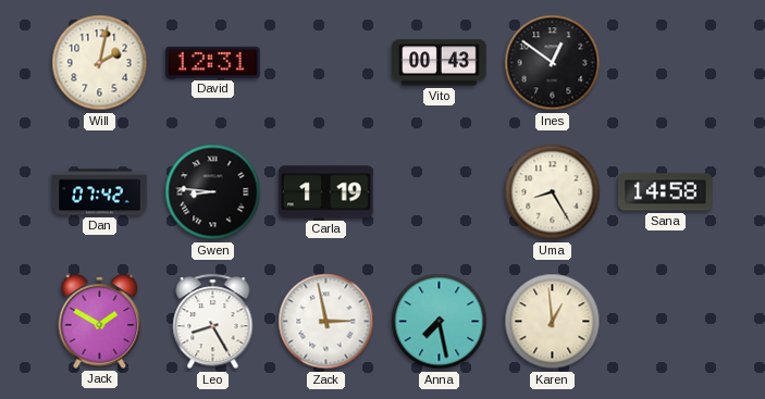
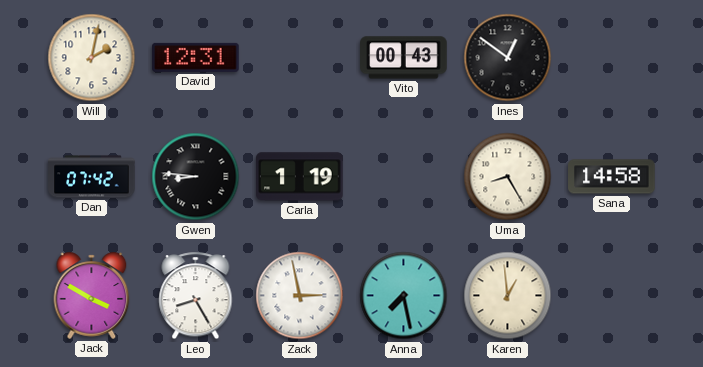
Jack: 1:50 -> 3:50
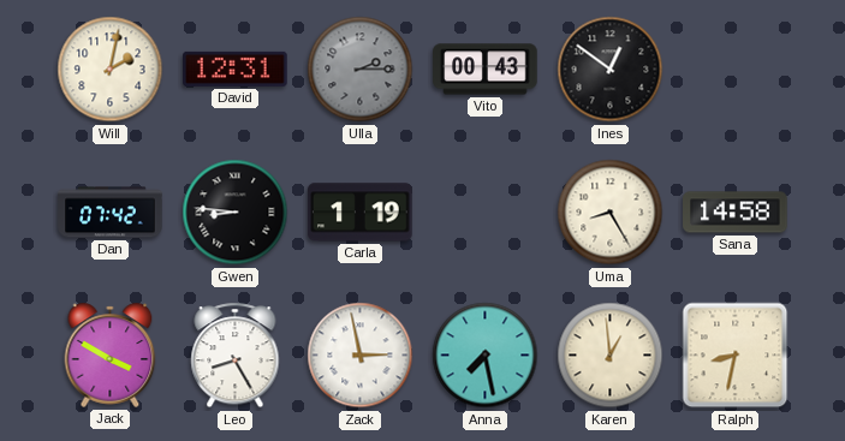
Ulla: none -> 2:15
Ralph: none -> 8:32
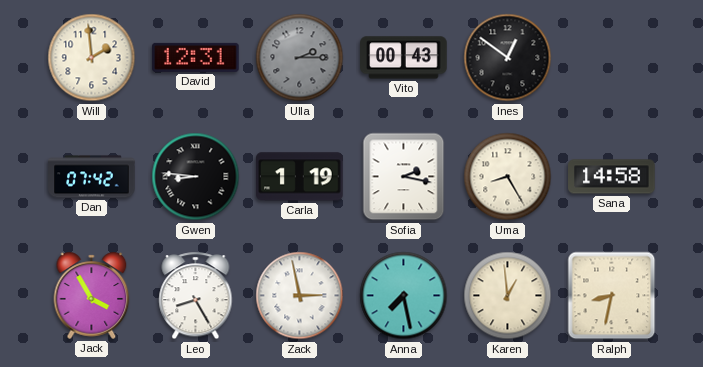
Will: 2:02 -> 1:59
Sofia: none -> 2:17
Jack: 3:50 -> 3:55
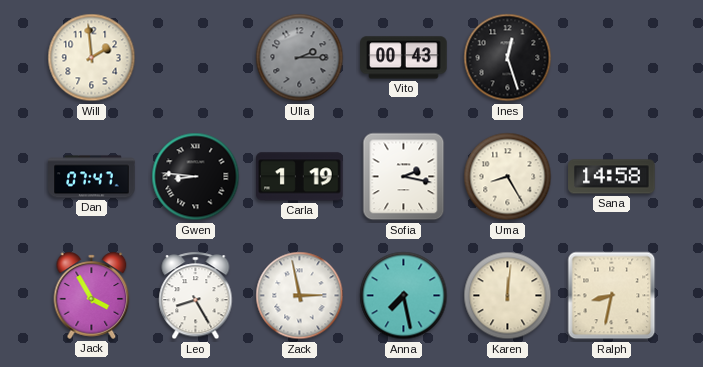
David: 12:31 -> none
Ines: 12:51 -> 12:27
Dan: 07:42 -> 07:47
Karen: 12:59 -> 12:01
